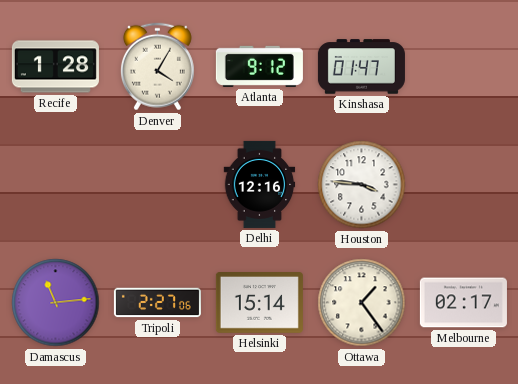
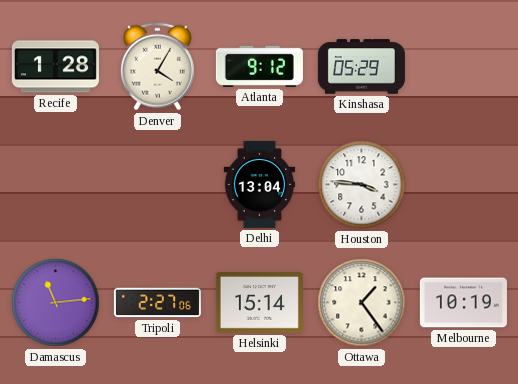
Kinshasa: 01:47 -> 05:29
Delhi: 12:16 -> 13:04
Melbourne: 02:17 -> 10:19
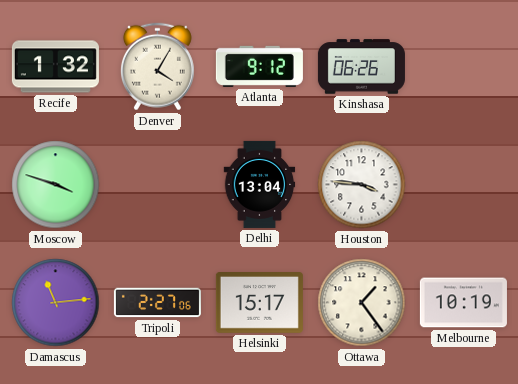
Recife: 1:28 -> 1:32
Kinshasa: 05:29 -> 06:26
Moscow: none -> 3:48
Helsinki: 15:14 -> 15:17
